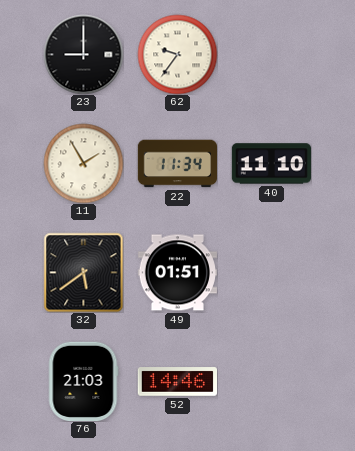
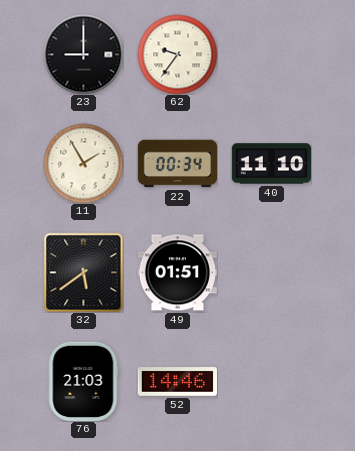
22: 11:34 -> 00:34
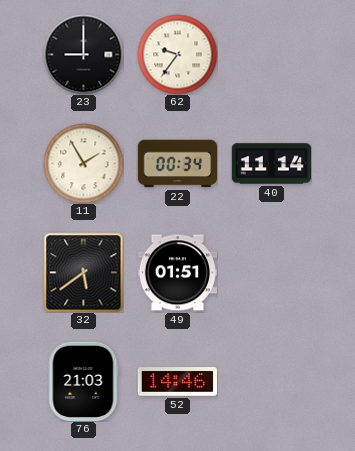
40: 11:10 -> 11:14
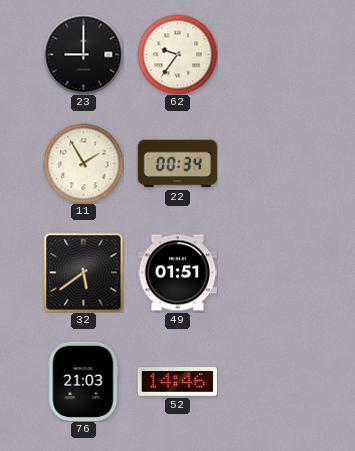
40: 11:14 -> none
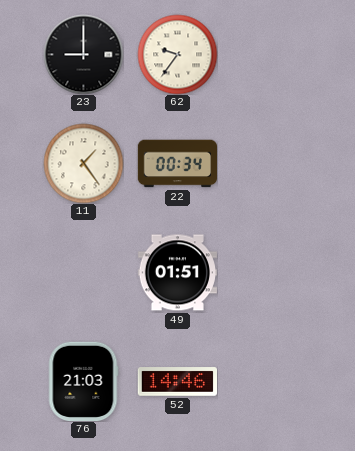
11: 1:55 -> 1:24
32: 5:39 -> none
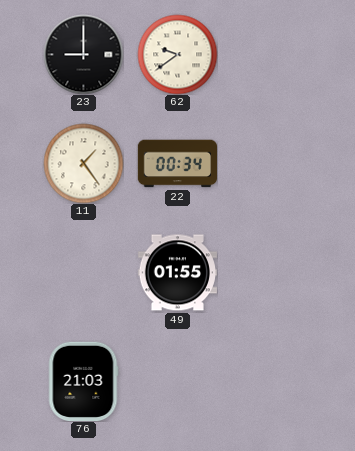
62: 9:36 -> 9:39
49: 01:51 -> 01:55
52: 14:46 -> none
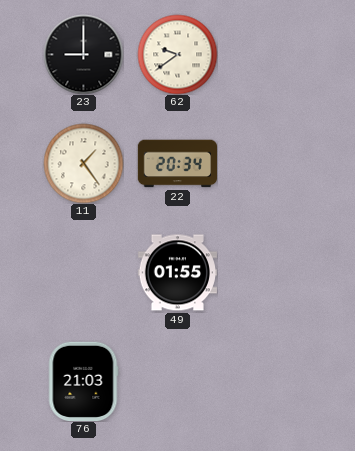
22: 00:34 -> 20:34
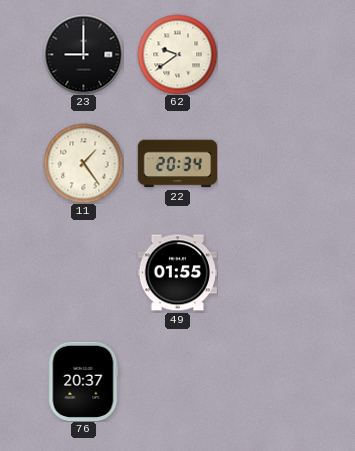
76: 21:03 -> 20:37
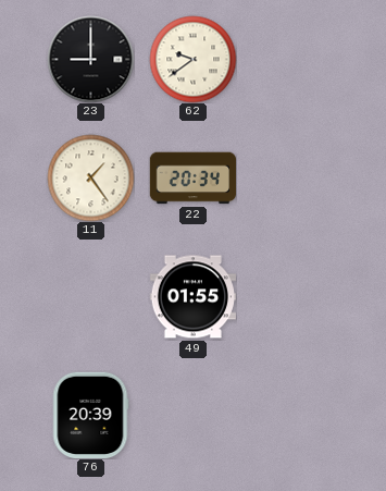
76: 20:37 -> 20:39
